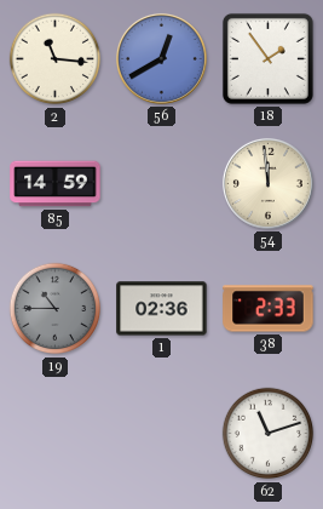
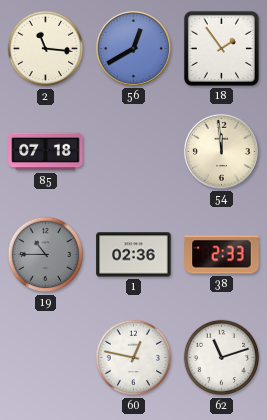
85: 14:59 -> 07:18
60: none -> 12:47
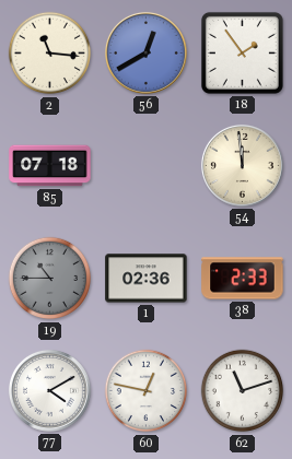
77: none -> 4:10
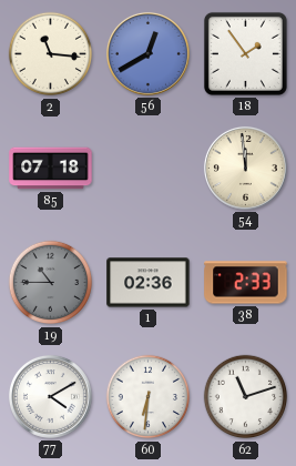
60: 12:47 -> 6:31
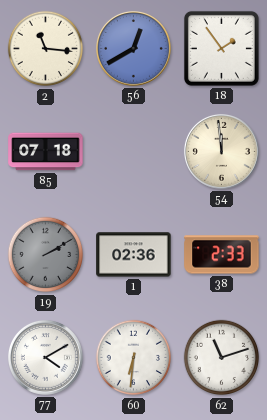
19: 10:45 -> 2:10
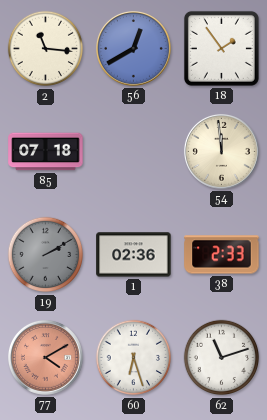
77 dial: white -> salmon
60: 6:31 -> 6:27
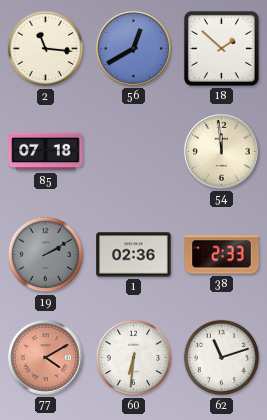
18: 1:54 -> 1:52
60: 6:27 -> 6:31
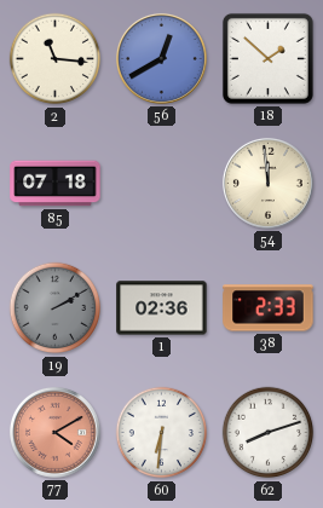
62: 11:12 -> 8:12
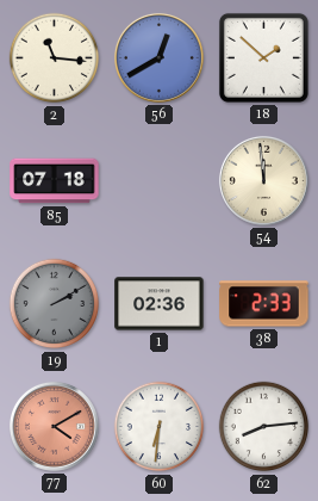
62: 8:12 -> 8:14
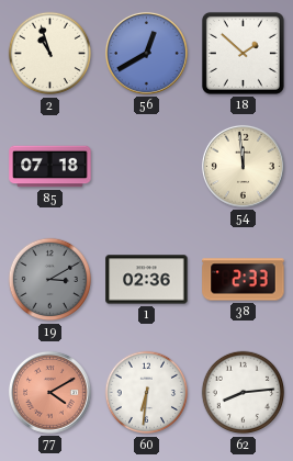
2: 11:16 -> 10:57
19: 2:10 -> 3:10
